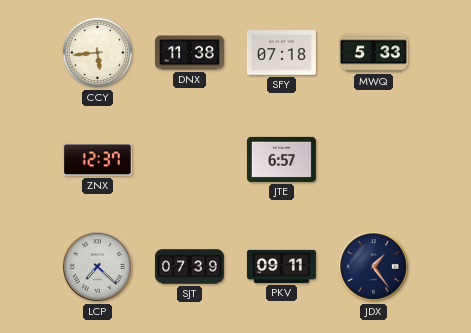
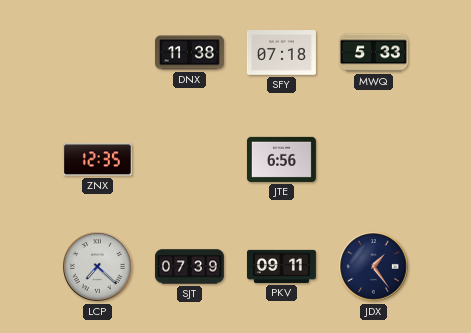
CCY: 5:44 -> none
ZNX: 12:37 -> 12:35
JTE: 6:57 -> 6:56
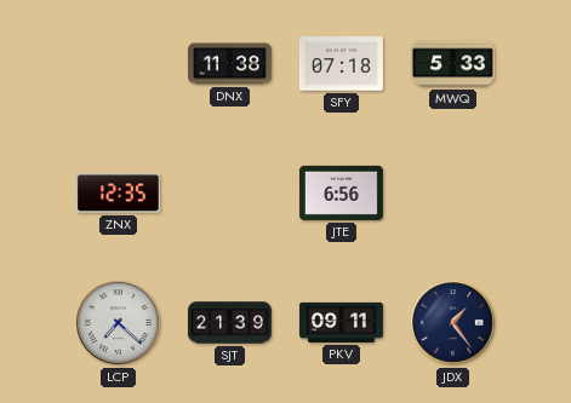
SJT: 07:39 -> 21:39
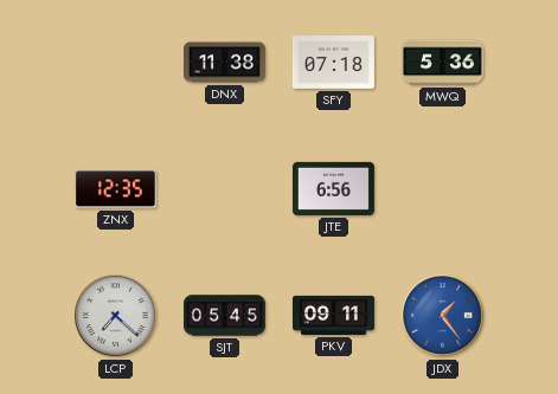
MWQ: 5:33 -> 5:36
SJT: 21:39 -> 05:45
JDX dial: navy -> blue
